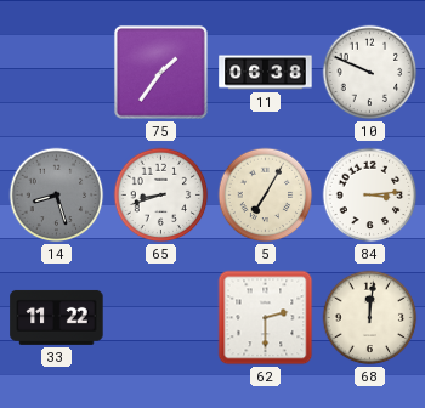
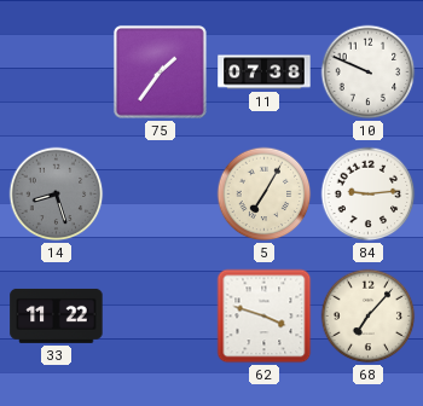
11: 06:38 -> 07:38
65: 8:42 -> none
84: 3:14 -> 9:14
62: 2:30 -> 3:48
68: 12:01 -> 7:07
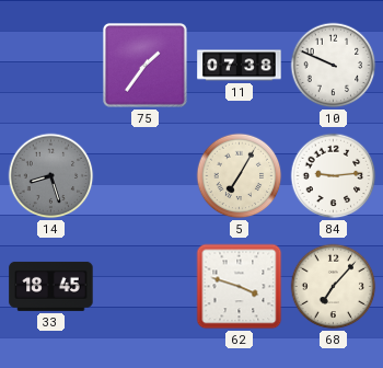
33: 11:22 -> 18:45
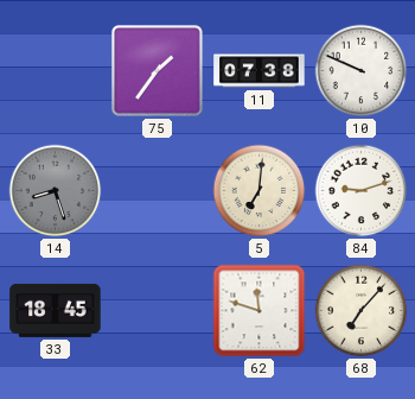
5: 7:05 -> 7:01
84: 9:14 -> 9:12
62: 3:48 -> 11:48
